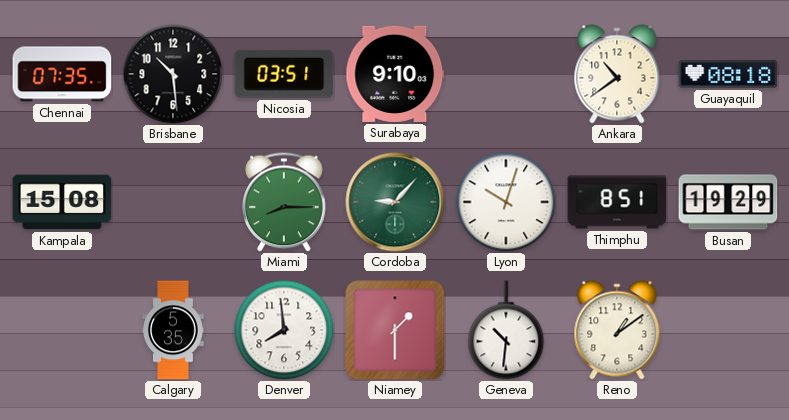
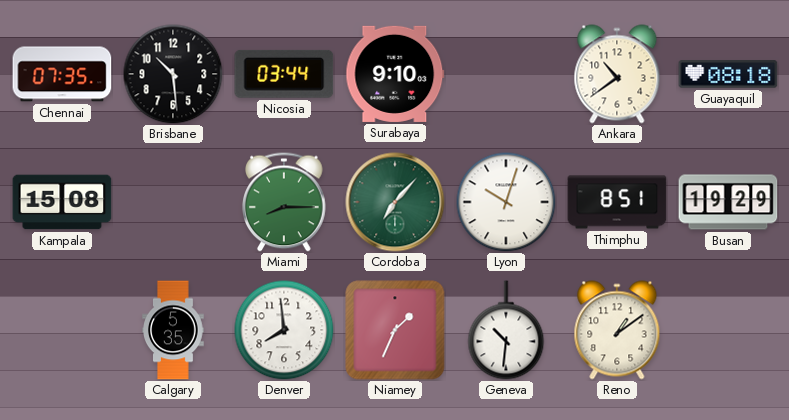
Nicosia: 03:51 -> 03:44
Cordoba: 9:07 -> 7:07
Niamey: 1:30 -> 1:34
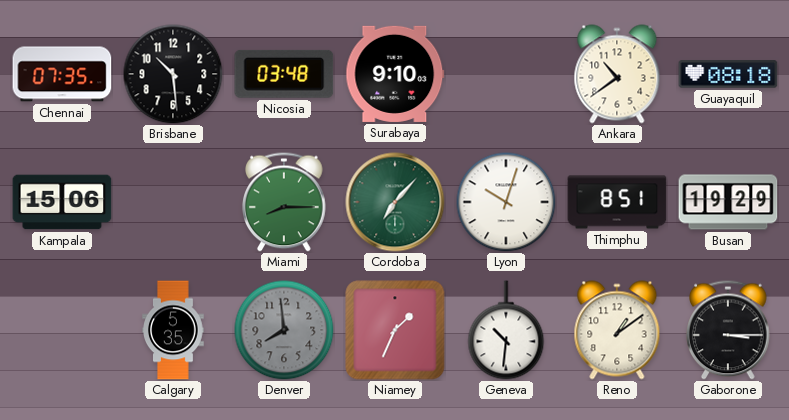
Nicosia: 03:44 -> 03:48
Kampala: 15:08 -> 15:06
Denver dial: white -> grey
Gaborone: none -> 3:15
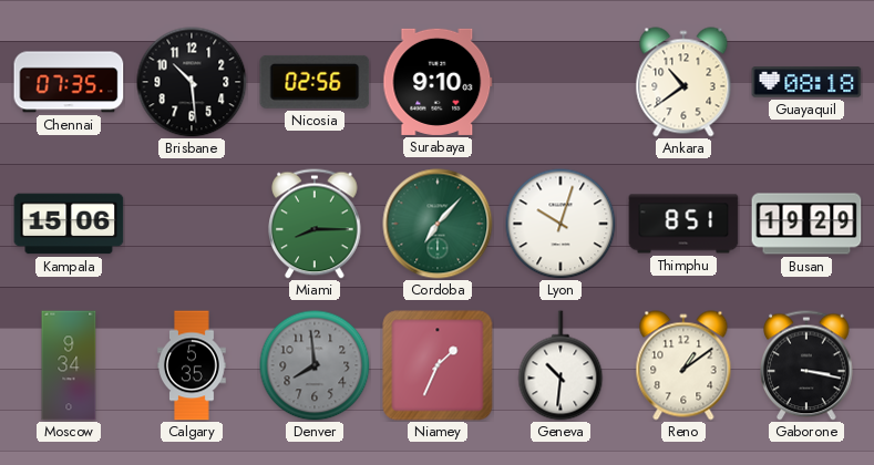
Nicosia: 03:48 -> 02:56
Moscow: none -> 9:34
Gaborone: 3:15 -> 3:17
